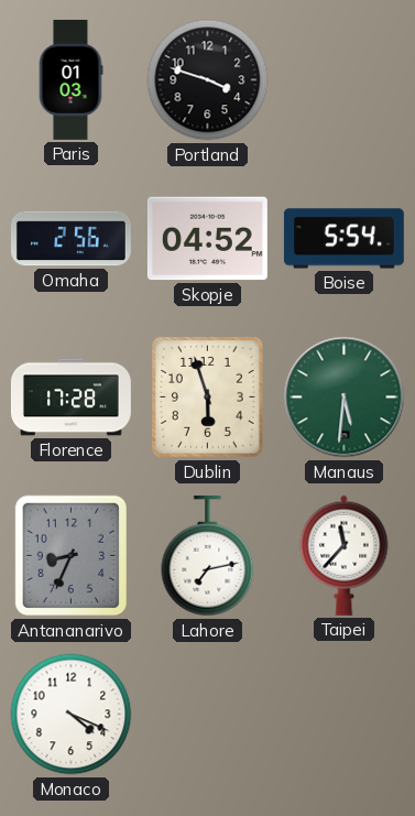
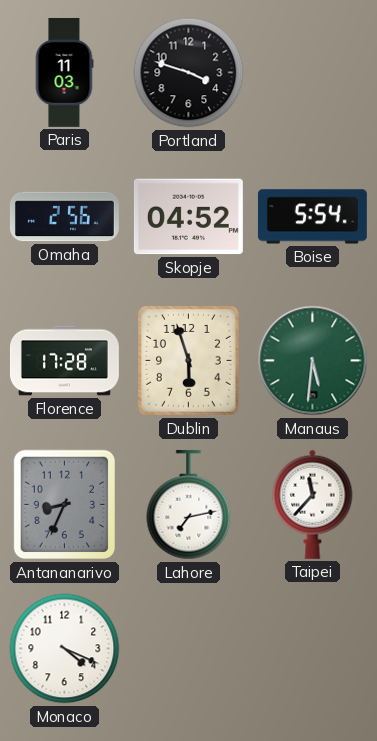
Paris: 01:03 -> 11:03
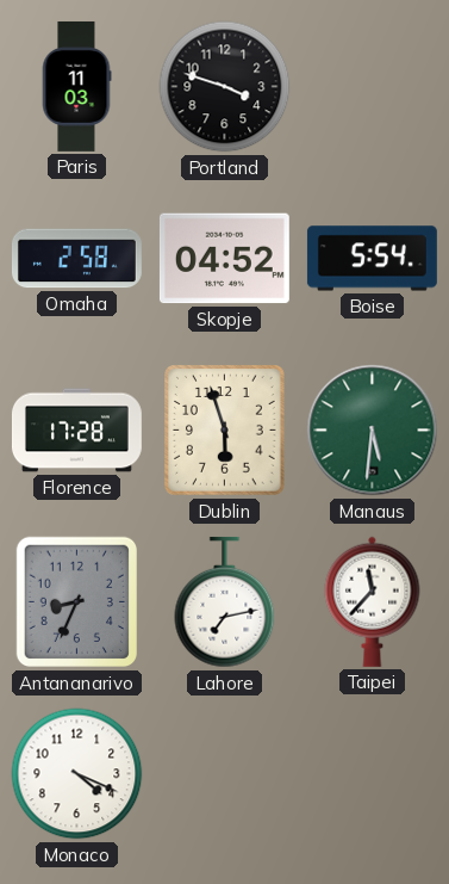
Omaha: 2:56 -> 2:58
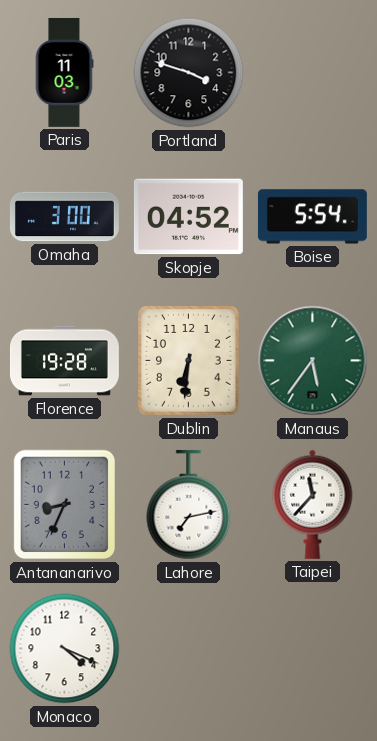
Omaha: 2:58 -> 3:00
Florence: 17:28 -> 19:28
Dublin: 5:57 -> 6:31
Manaus: 5:31 -> 5:36
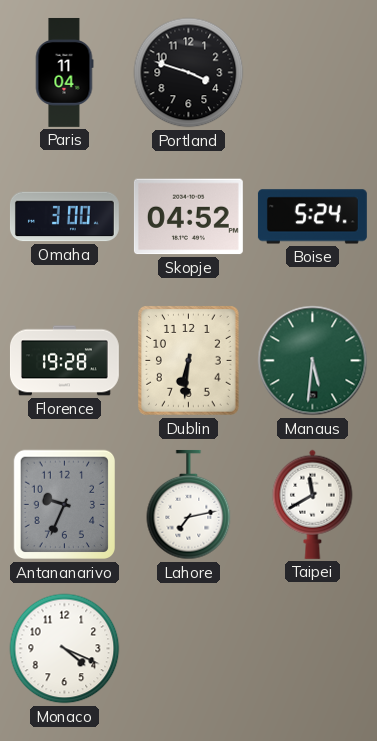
Paris: 11:03 -> 11:04
Boise: 5:54 -> 5:24
Manaus: 5:36 -> 5:31
Antananarivo: 8:34 -> 9:34
Taipei: 11:37 -> 11:40
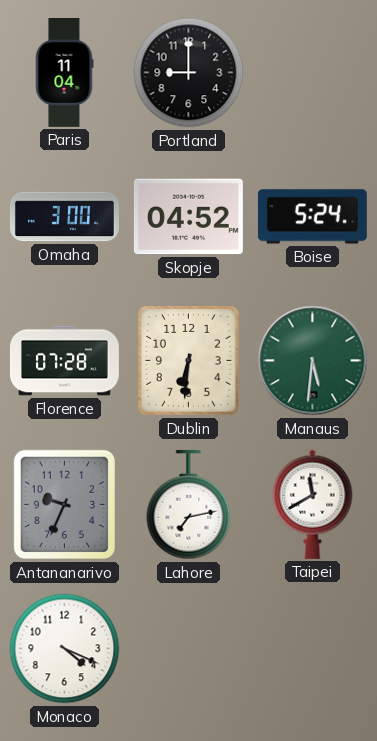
Portland: 3:48 -> 9:00
Florence: 19:28 -> 07:28
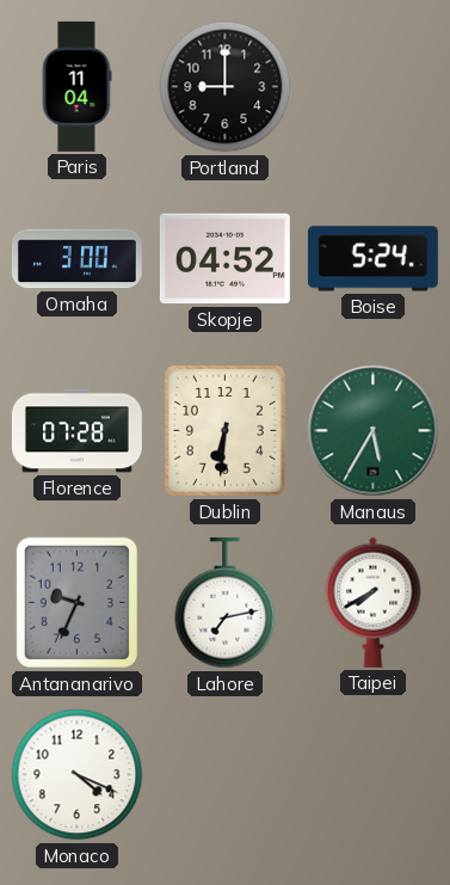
Manaus: 5:31 -> 5:35
Taipei: 11:40 -> 7:40
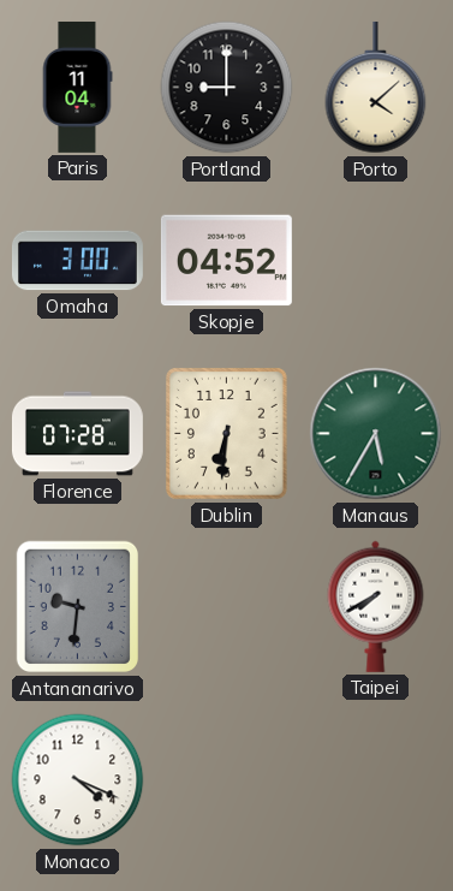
Porto: none -> 4:08
Boise: 5:24 -> none
Antananarivo: 9:34 -> 9:31
Lahore: 7:13 -> none
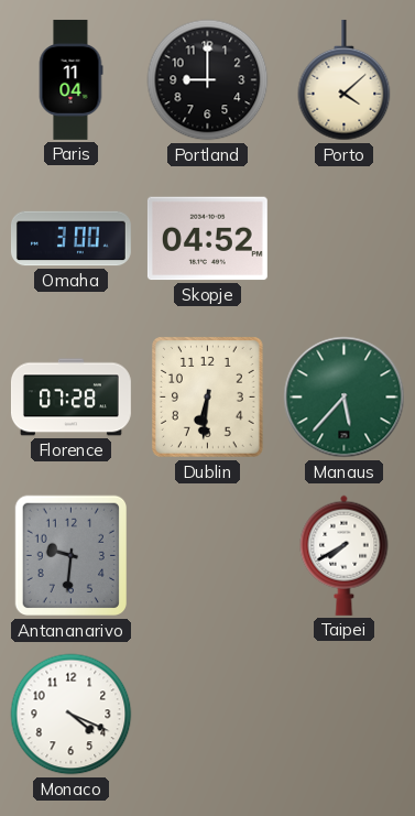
Manaus: 5:35 -> 5:37
